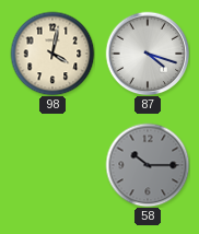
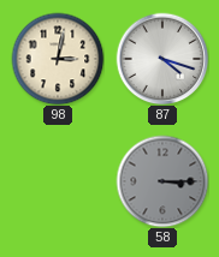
98: 4:02 -> 3:02
58: 10:15 -> 3:15
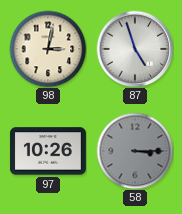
87: 4:18 -> 4:57
97: none -> 10:26
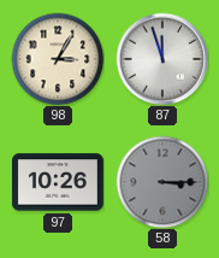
98: 3:02 -> 3:05
87: 4:57 -> 11:57
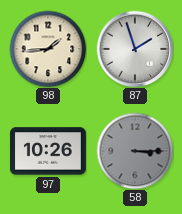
98: 3:05 -> 1:44
87: 11:57 -> 1:57
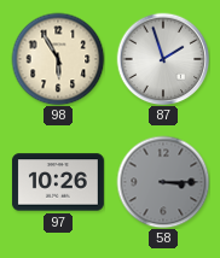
98: 1:44 -> 5:55
